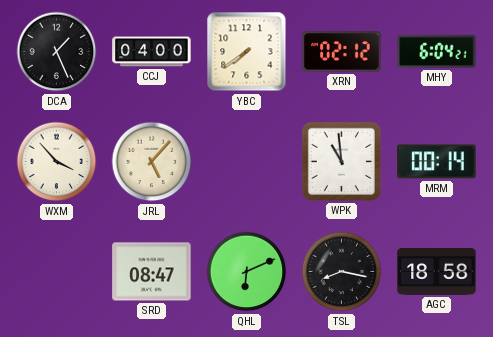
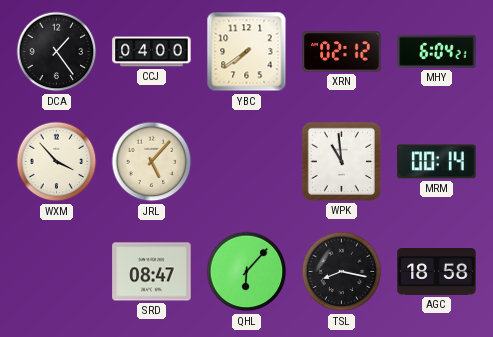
DCA: 1:26 -> 1:24
QHL: 6:11 -> 6:07
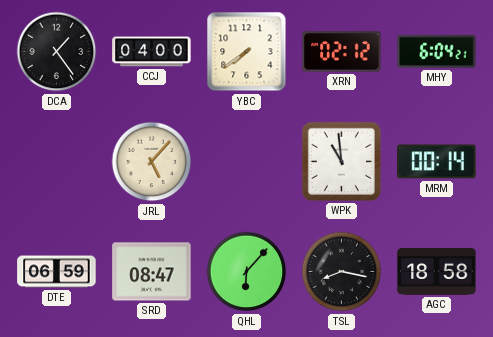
WXM: 3:53 -> none
DTE: none -> 06:59
